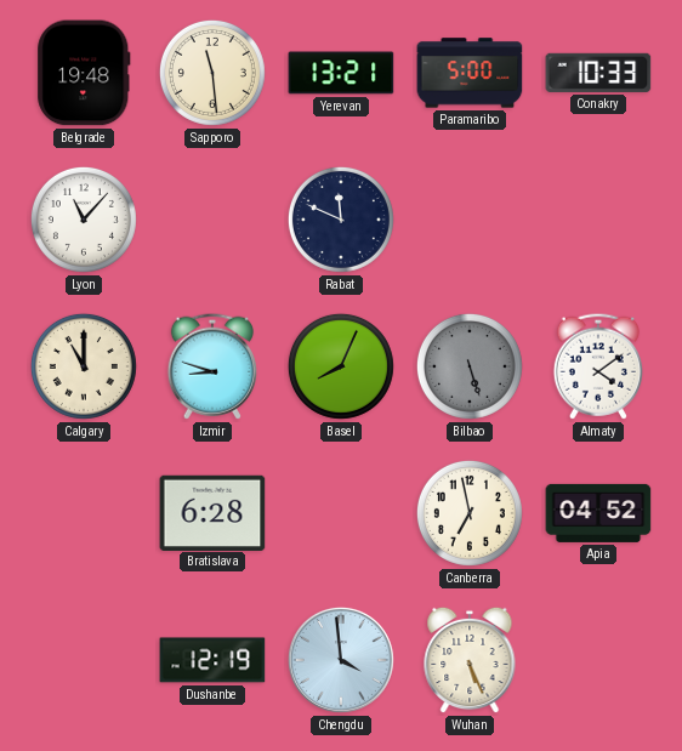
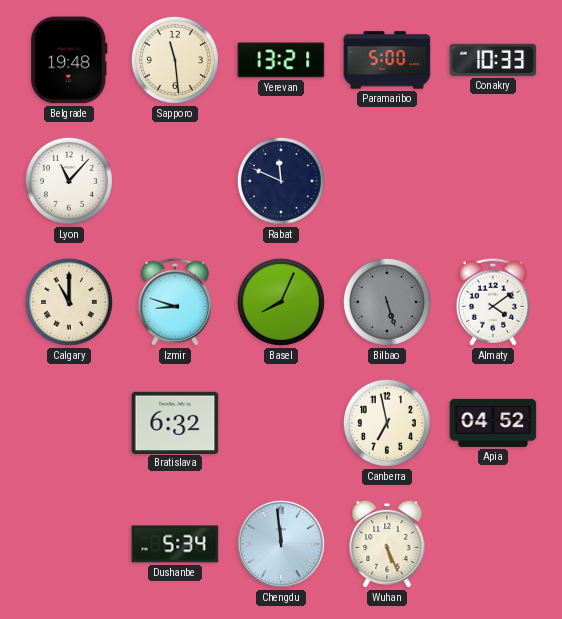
Bratislava: 6:28 -> 6:32
Dushanbe: 12:19 -> 5:34
Chengdu: 3:59 -> 11:59
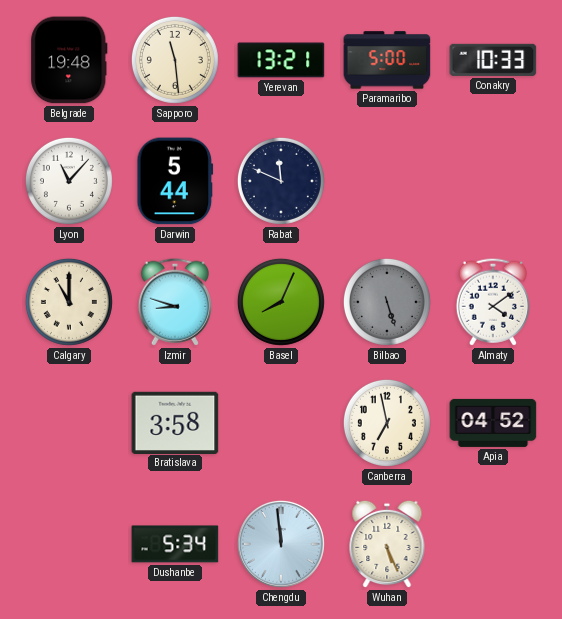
Darwin: none -> 5:44
Bratislava: 6:32 -> 3:58
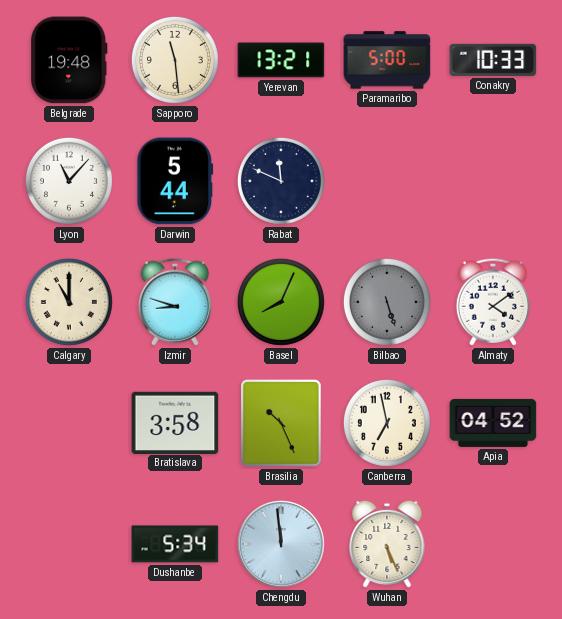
Brasilia: none -> 10:26
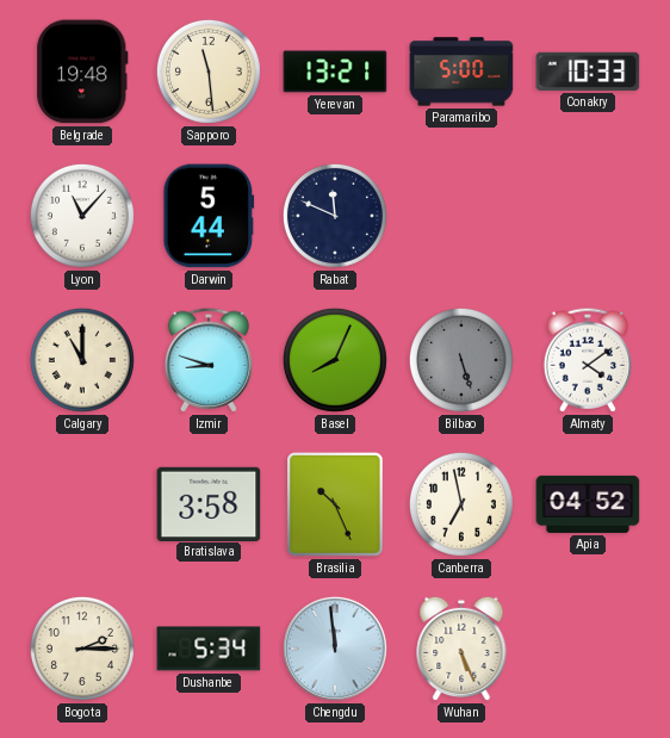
Bogota: none -> 2:15
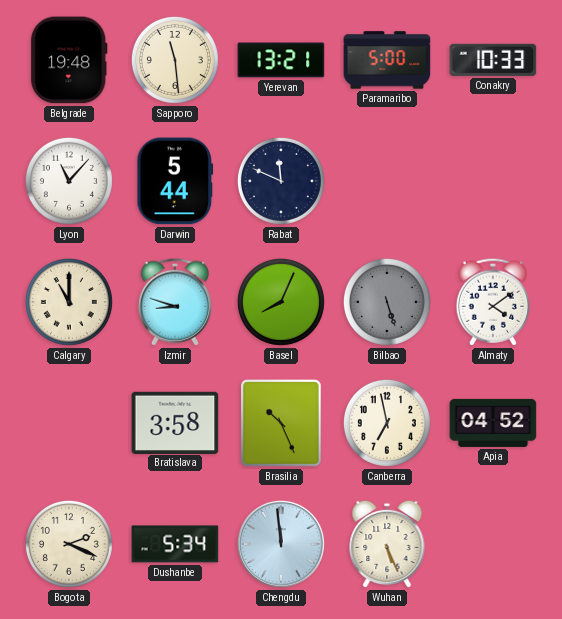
Bogota: 2:15 -> 2:19
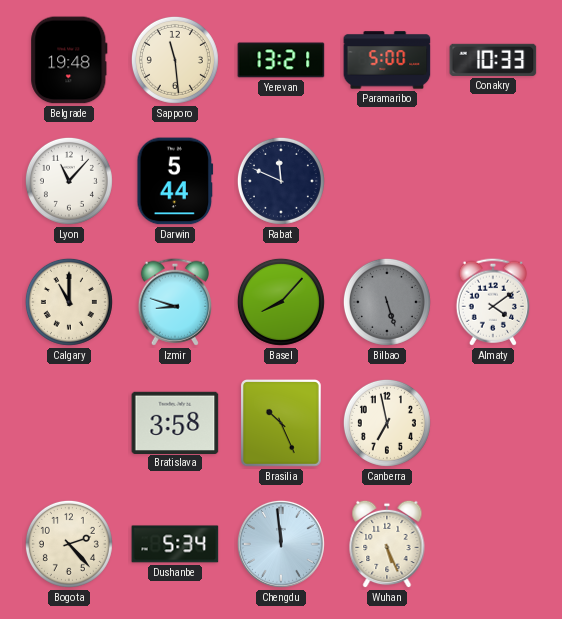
Basel: 8:04 -> 8:07
Apia: 04:52 -> none
Bogota: 2:19 -> 2:23
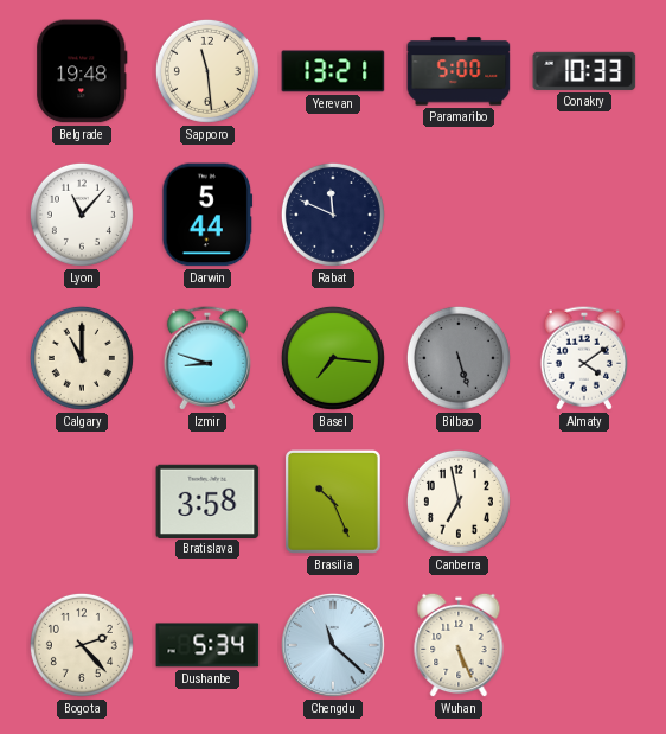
Basel: 8:07 -> 7:16
Chengdu: 11:59 -> 11:22
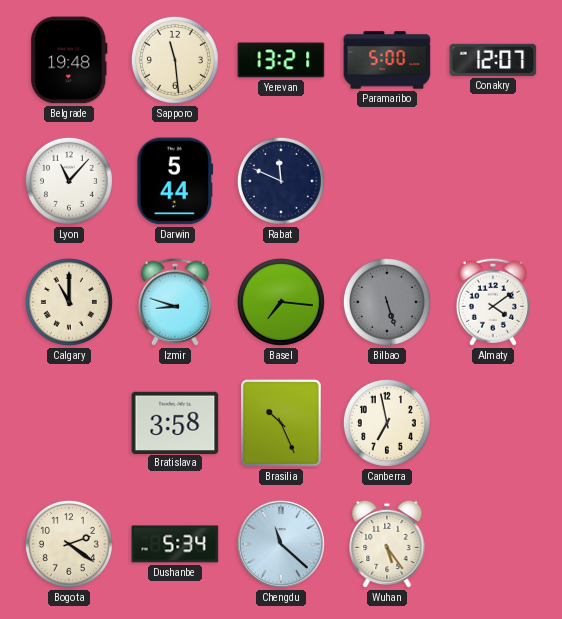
Conakry: 10:33 -> 12:07
Bogota: 2:23 -> 2:21
Wuhan: 5:26 -> 5:24
